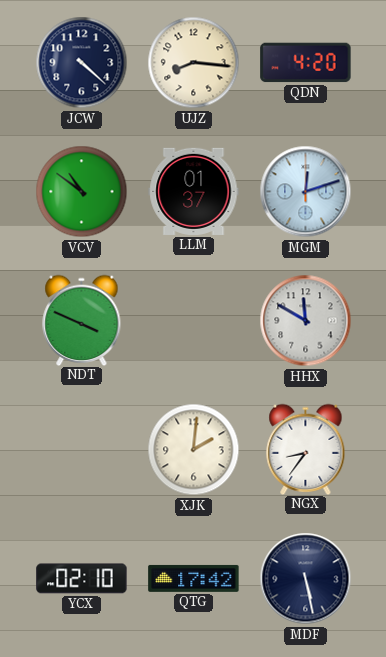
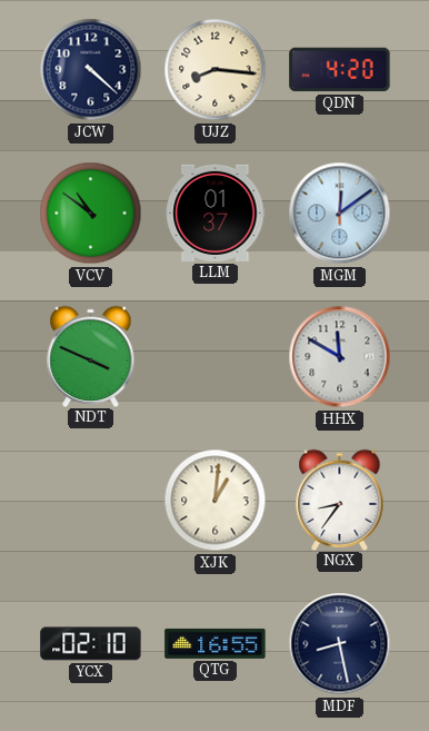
MGM: 12:12 -> 12:09
XJK: 2:01 -> 1:01
QTG: 17:42 -> 16:55
MDF: 5:28 -> 8:28
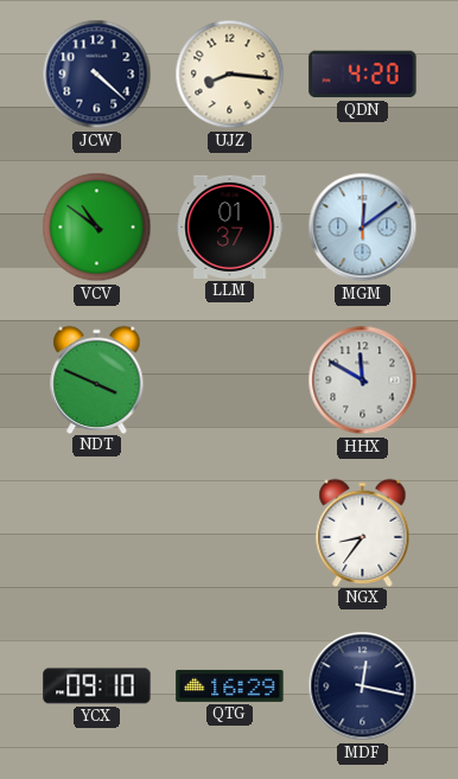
XJK: 1:01 -> none
YCX: 02:10 -> 09:10
QTG: 16:55 -> 16:29
MDF: 8:28 -> 12:17
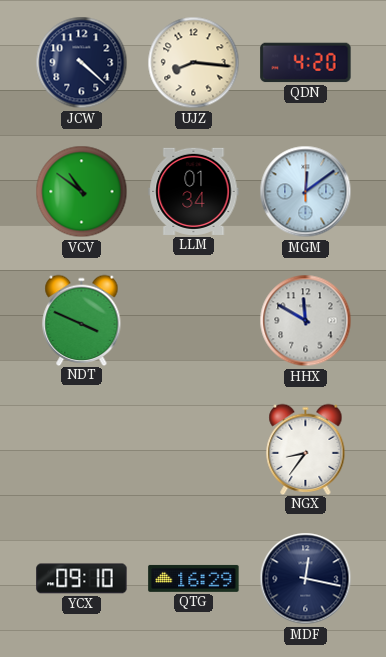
LLM: 01:37 -> 01:34
